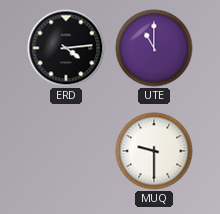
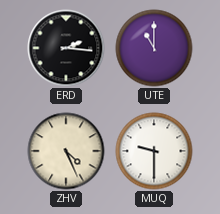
ERD: 4:14 -> 2:16
ZHV: none -> 4:26
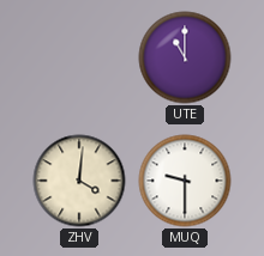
ERD: 2:16 -> none
ZHV: 4:26 -> 4:01
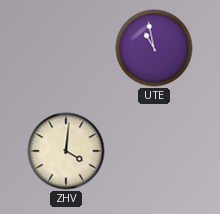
UTE: 11:00 -> 10:58
MUQ: 9:30 -> none
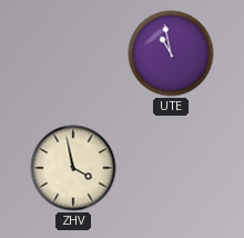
ZHV: 4:01 -> 3:58
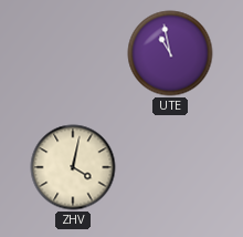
ZHV: 3:58 -> 4:02
